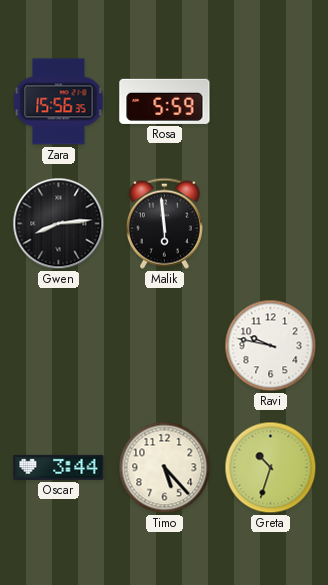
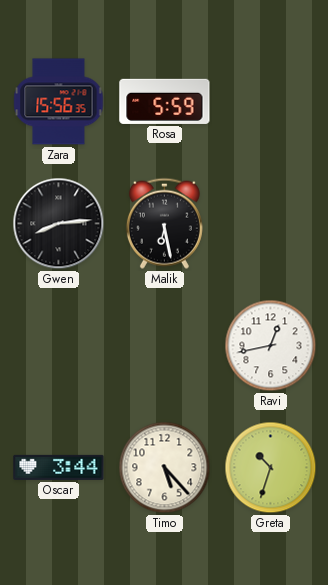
Malik: 5:59 -> 6:28
Ravi: 9:47 -> 12:43
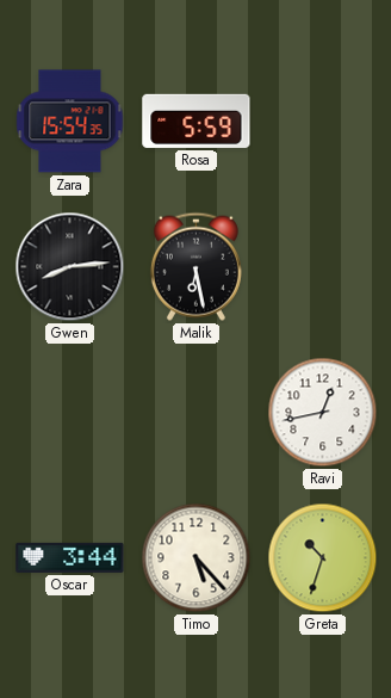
Zara: 15:56 -> 15:54
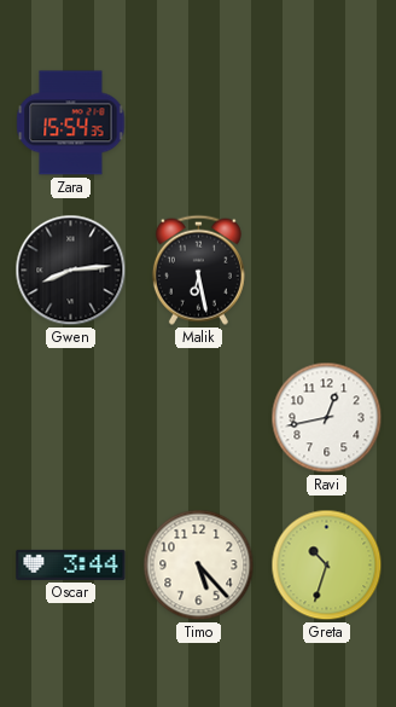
Rosa: 5:59 -> none
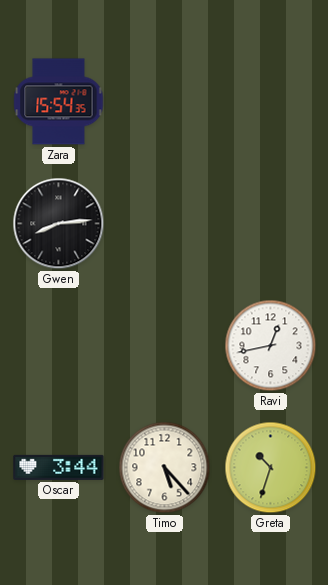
Malik: 6:28 -> none
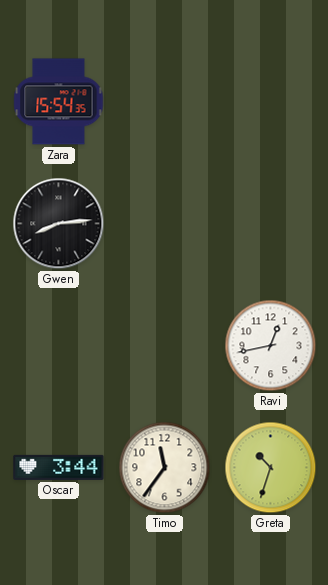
Timo: 5:23 -> 11:36
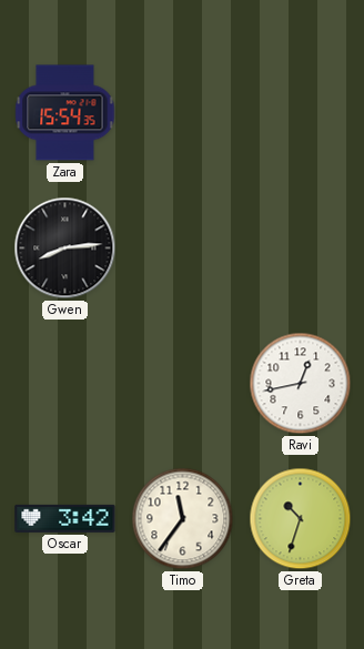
Oscar: 3:44 -> 3:42
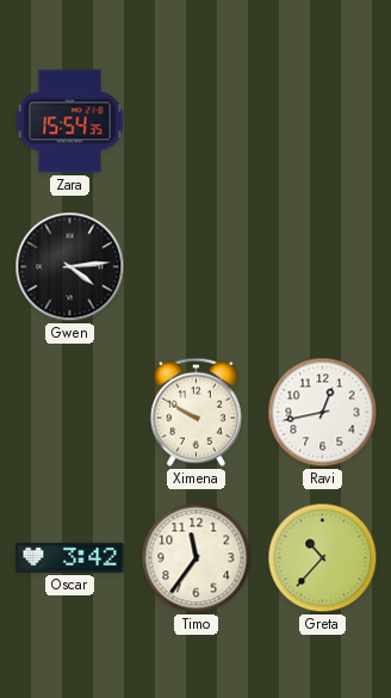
Gwen: 8:14 -> 4:14
Ximena: none -> 9:50
Greta: 10:33 -> 10:37
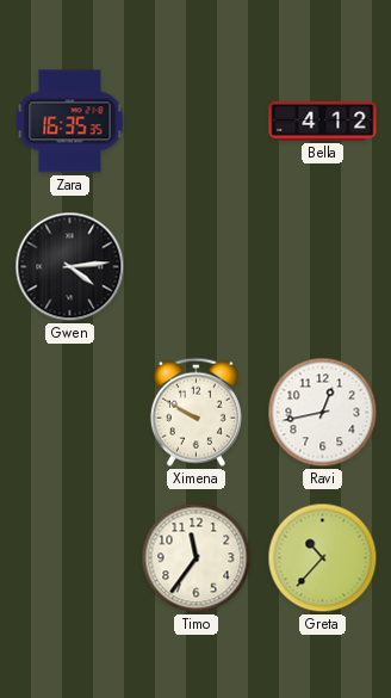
Zara: 15:54 -> 16:35
Bella: none -> 4:12
Oscar: 3:42 -> none
